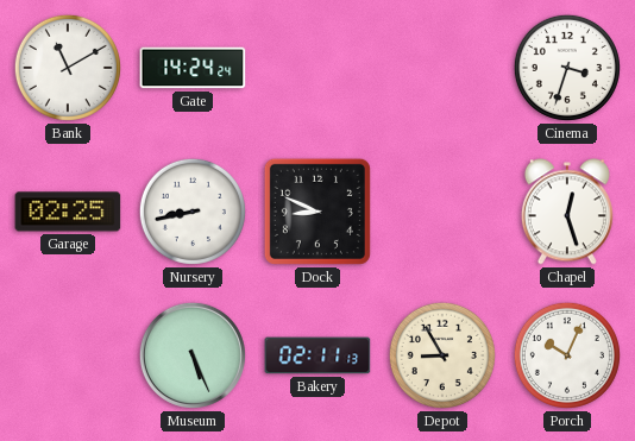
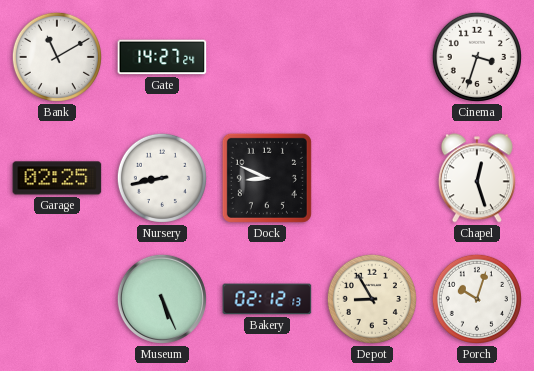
Gate: 14:24 -> 14:27
Bakery: 02:11 -> 02:12
Porch: 10:04 -> 10:03
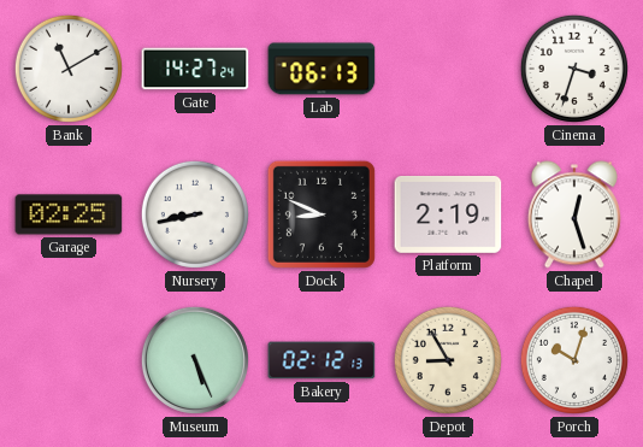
Lab: none -> 06:13
Platform: none -> 2:19
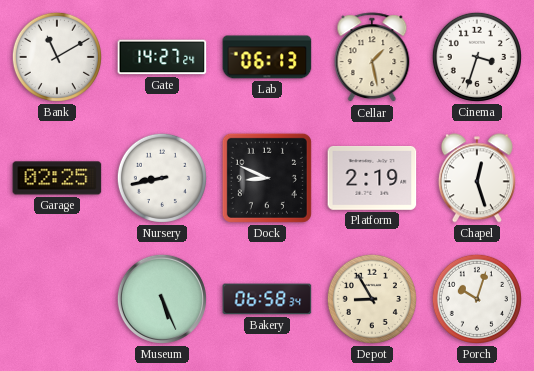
Cellar: none -> 1:28
Bakery: 02:12 -> 06:58
